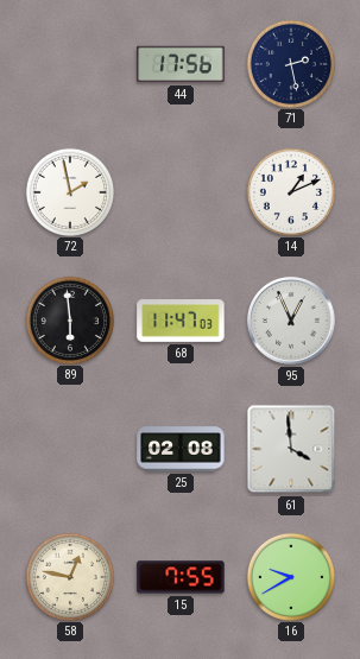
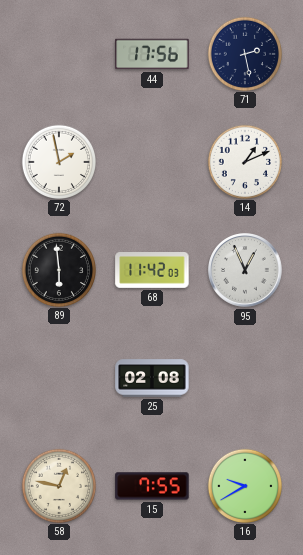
68: 11:47 -> 11:42
61: 3:59 -> none
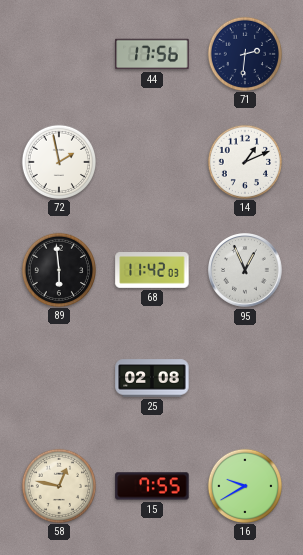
71: 2:28 -> 2:31
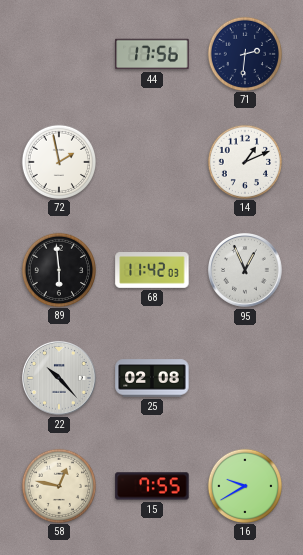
22: none -> 10:23
